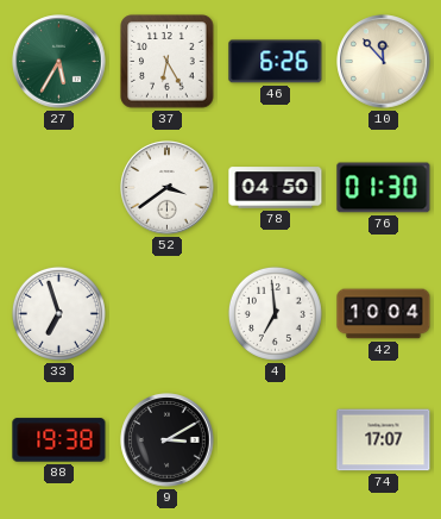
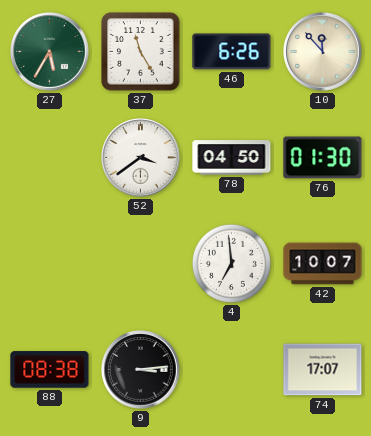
37: 6:25 -> 11:25
33: 6:57 -> none
42: 10:04 -> 10:07
88: 19:38 -> 08:38
9: 3:10 -> 3:14
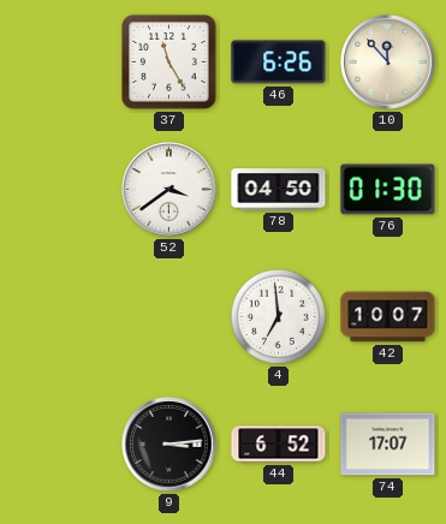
27: 5:35 -> none
88: 08:38 -> none
44: none -> 6:52
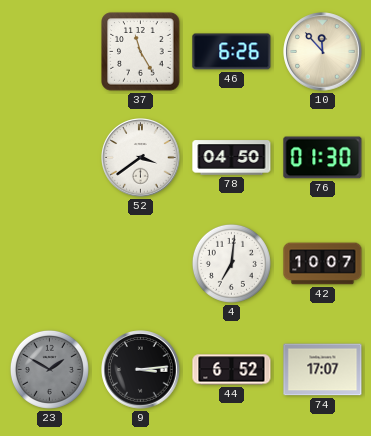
4: 6:59 -> 7:01
23: none -> 1:50
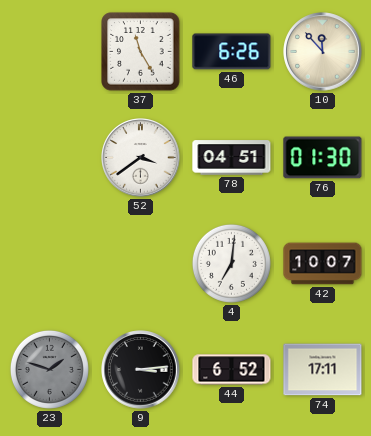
78: 04:50 -> 04:51
23: 1:50 -> 1:48
74: 17:07 -> 17:11
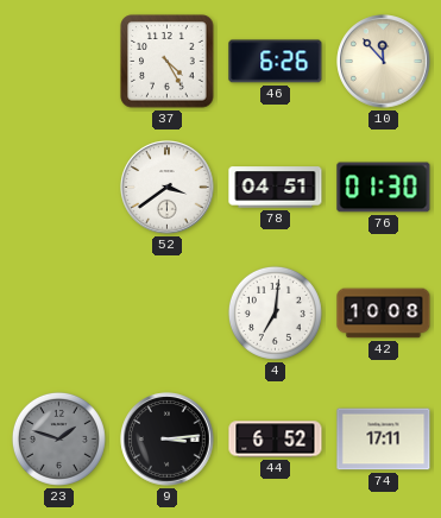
37: 11:25 -> 4:25
42: 10:07 -> 10:08
